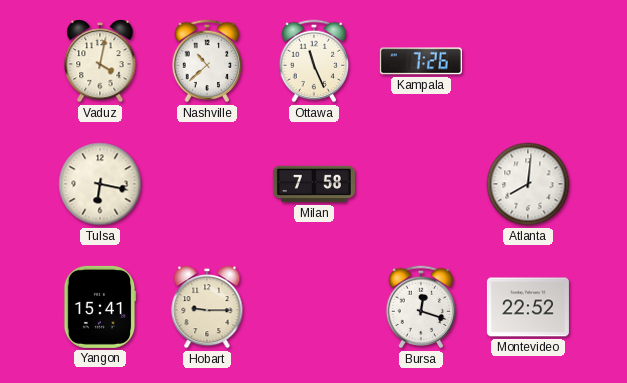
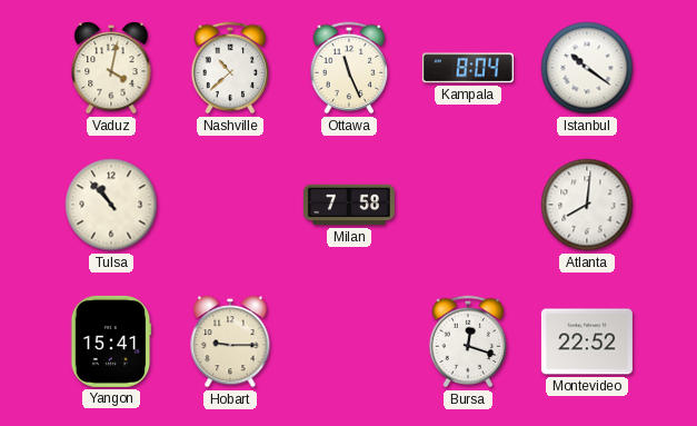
Kampala: 7:26 -> 8:04
Istanbul: none -> 10:21
Tulsa: 6:17 -> 10:53
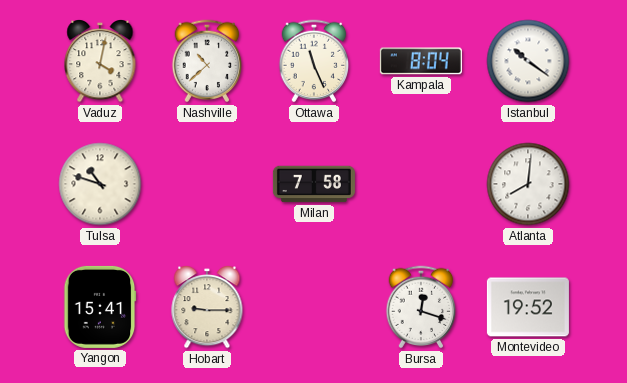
Tulsa: 10:53 -> 10:48
Montevideo: 22:52 -> 19:52
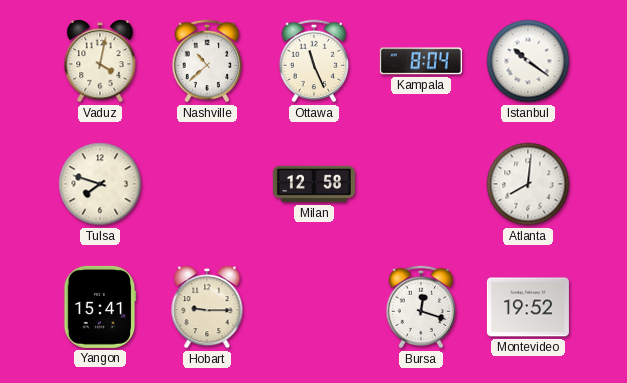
Tulsa: 10:48 -> 7:48
Milan: 7:58 -> 12:58
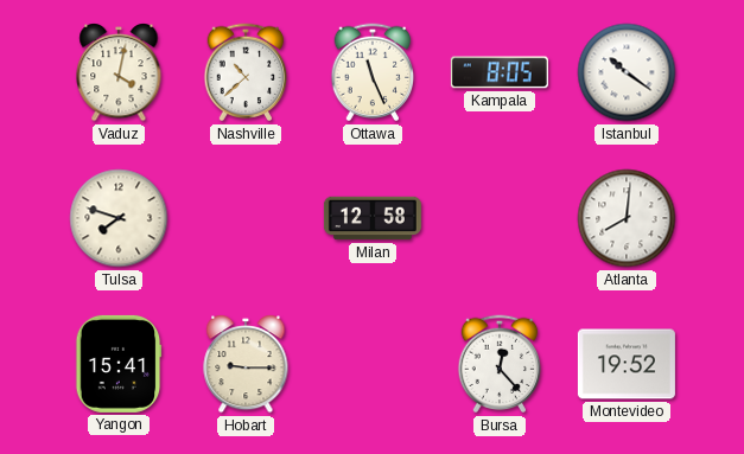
Kampala: 8:04 -> 8:05
Bursa: 12:18 -> 12:23
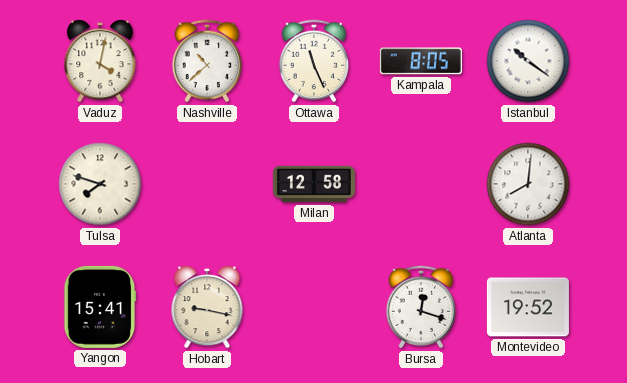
Hobart: 9:15 -> 9:17
Bursa: 12:23 -> 12:18
